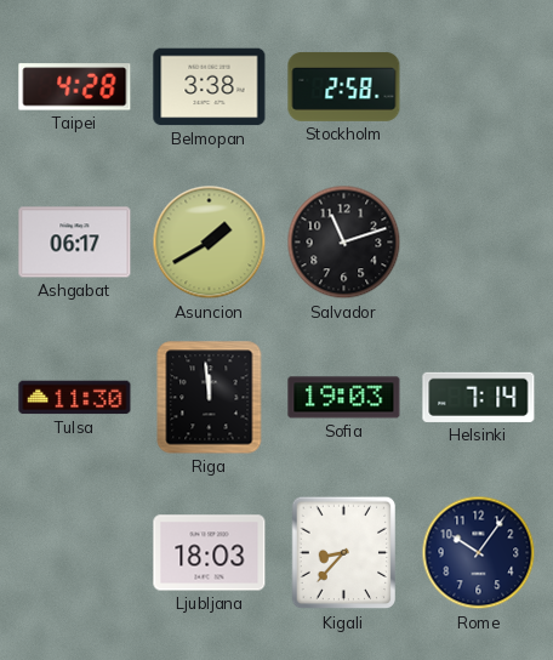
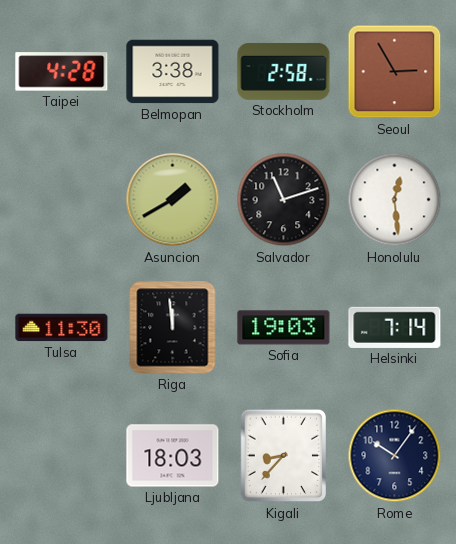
Seoul: none -> 2:55
Ashgabat: 06:17 -> none
Honolulu: none -> 12:29
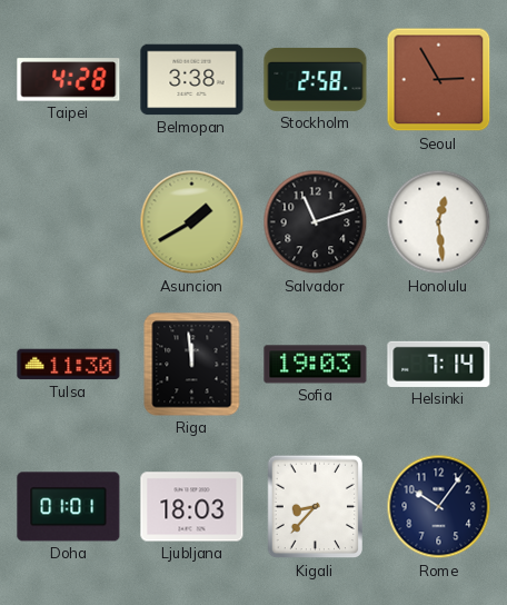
Doha: none -> 01:01
